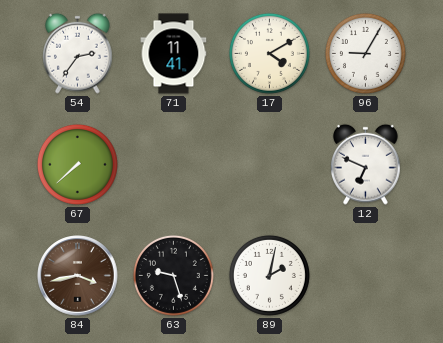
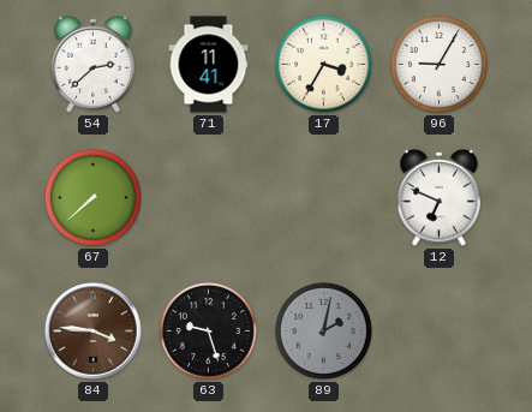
54: 2:36 -> 2:38
17: 4:10 -> 3:35
84: 3:43 -> 3:46
89 dial: white -> grey
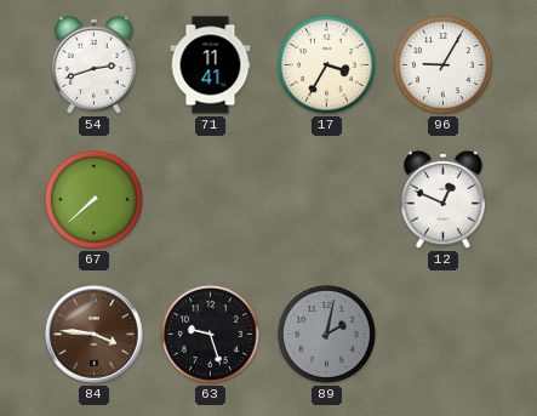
54: 2:38 -> 2:42
12: 6:49 -> 12:49
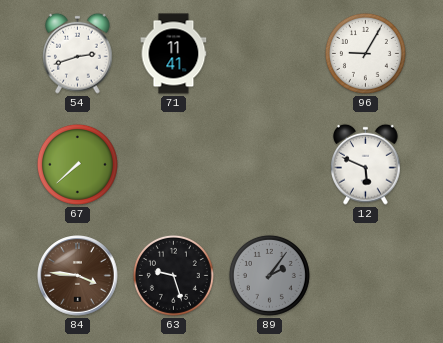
17: 3:35 -> none
12: 12:49 -> 5:49
89: 2:02 -> 2:06
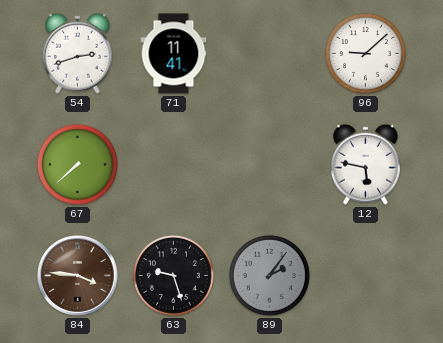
96: 9:05 -> 9:08
12: 5:49 -> 5:47
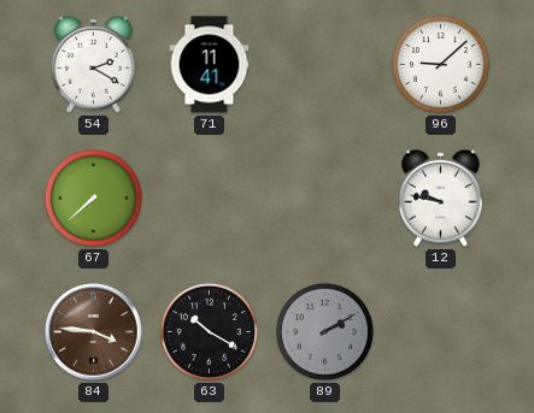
54: 2:42 -> 2:20
12: 5:47 -> 9:47
63: 9:27 -> 10:20
89: 2:06 -> 2:10
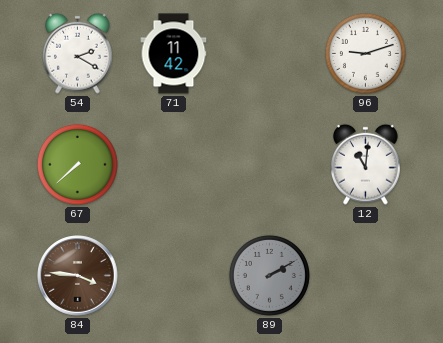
71: 11:41 -> 11:42
96: 9:08 -> 9:12
12: 9:47 -> 11:01
63: 10:20 -> none
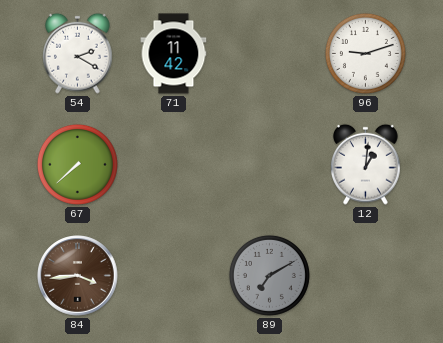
12: 11:01 -> 1:01
84: 3:46 -> 3:44
89: 2:10 -> 7:10
